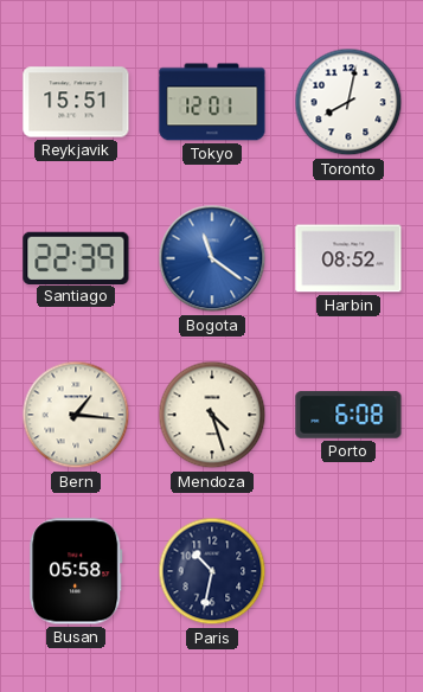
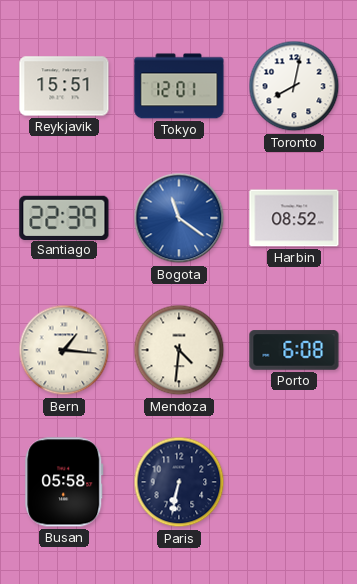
Mendoza: 4:27 -> 4:31
Paris: 10:32 -> 6:32
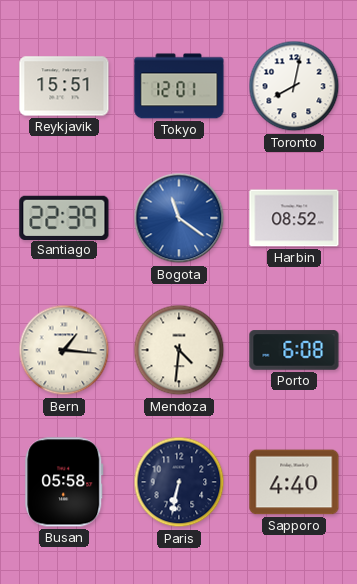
Sapporo: none -> 4:40
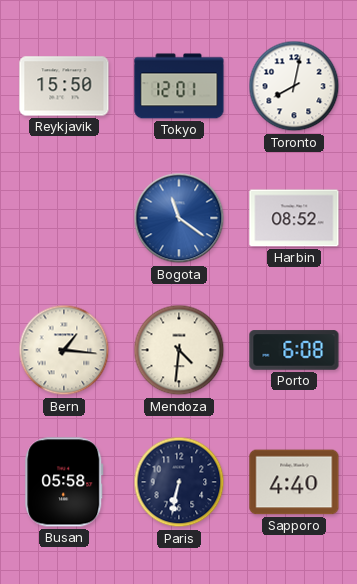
Reykjavik: 15:51 -> 15:50
Santiago: 22:39 -> none
